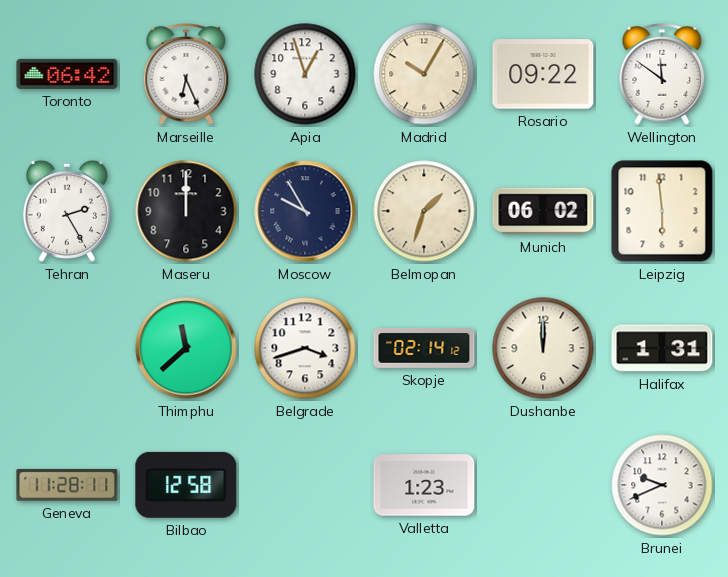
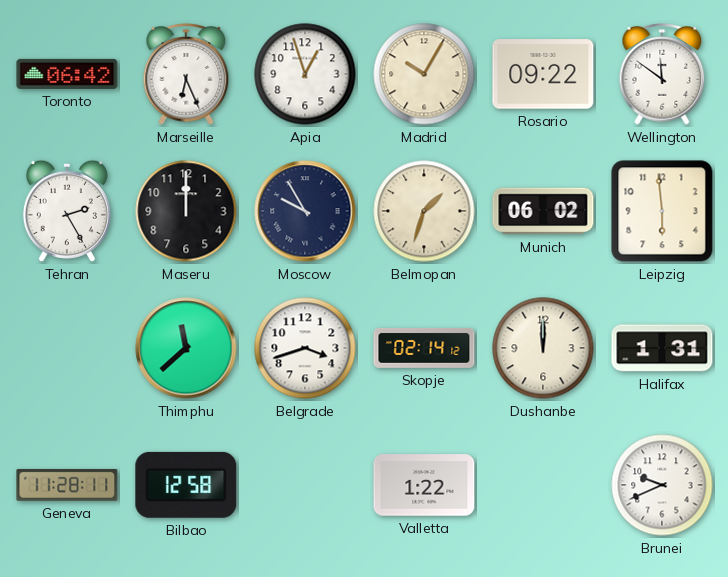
Valletta: 1:23 -> 1:22
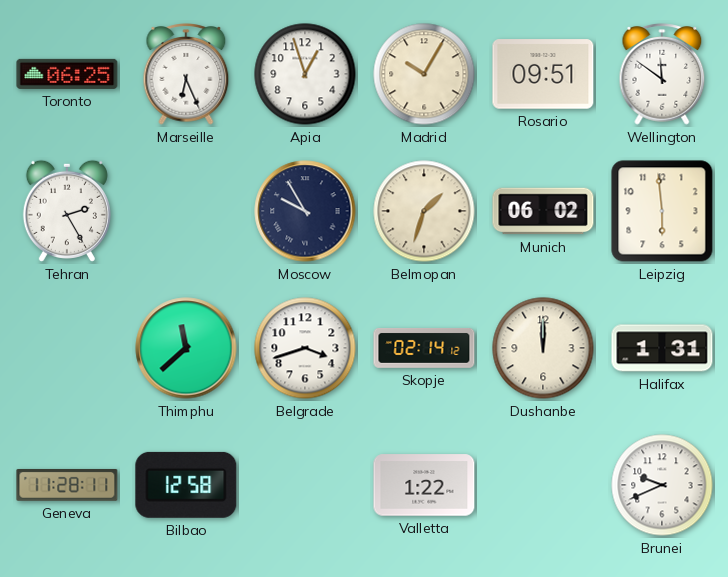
Toronto: 06:42 -> 06:25
Rosario: 09:22 -> 09:51
Maseru: 12:00 -> none
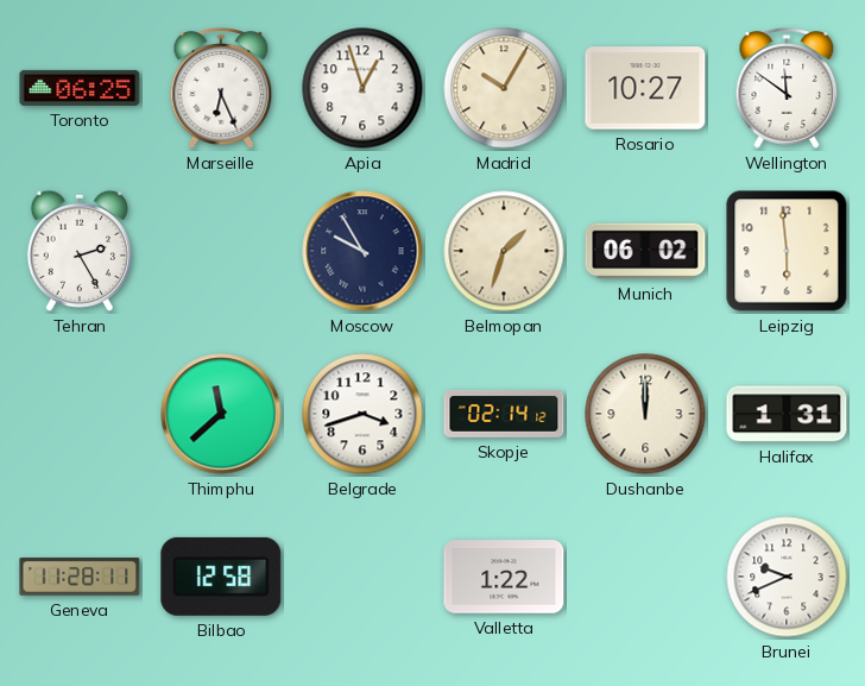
Rosario: 09:51 -> 10:27
